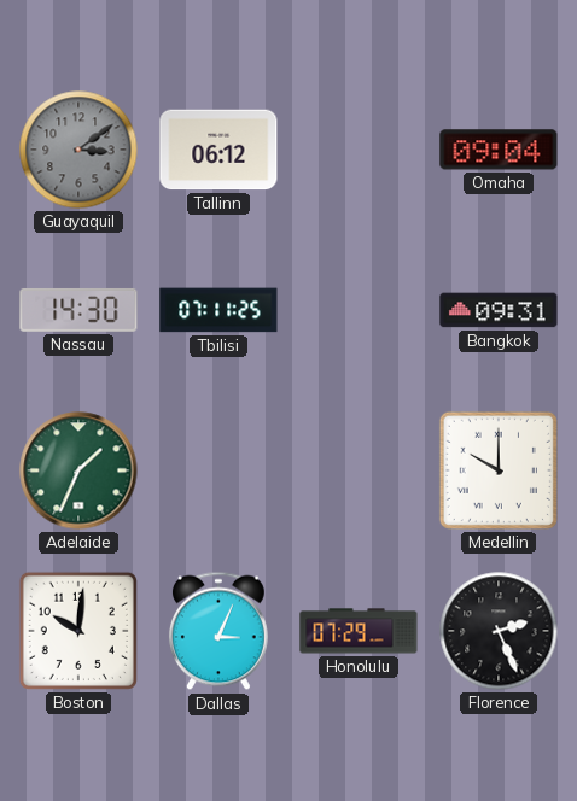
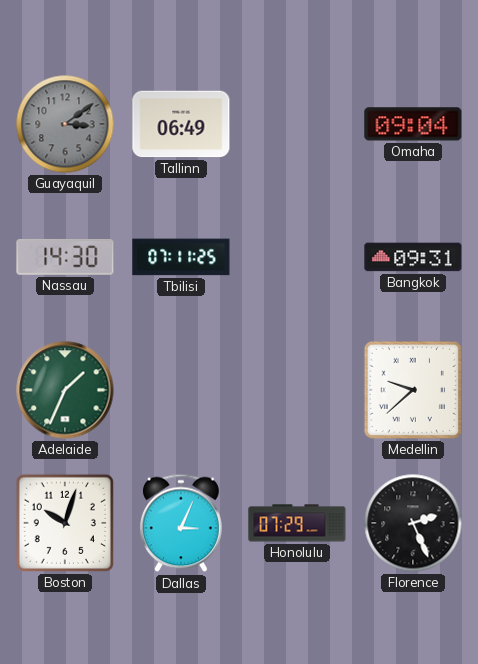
Tallinn: 06:12 -> 06:49
Medellin: 10:00 -> 9:38
Boston: 10:01 -> 10:03
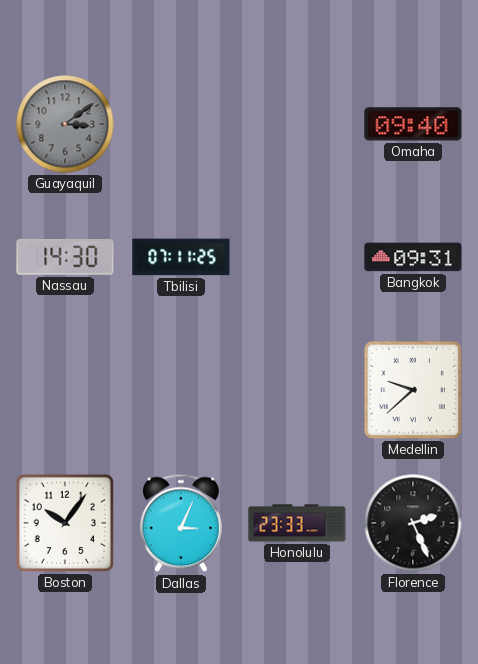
Tallinn: 06:49 -> none
Omaha: 09:04 -> 09:40
Adelaide: 1:34 -> none
Boston: 10:03 -> 10:06
Honolulu: 07:29 -> 23:33
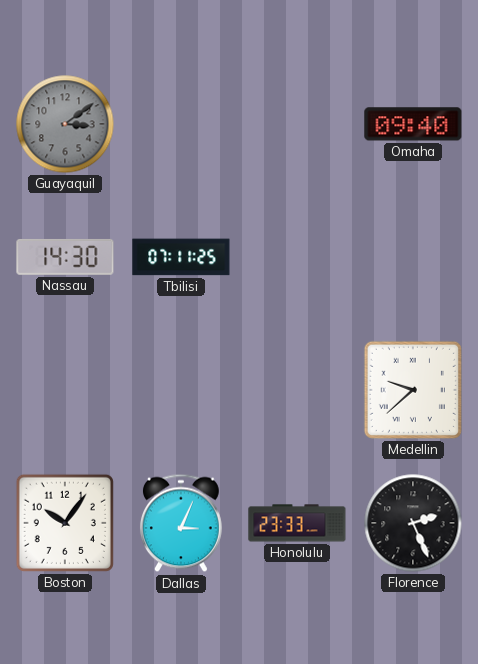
Bangkok: 09:31 -> none
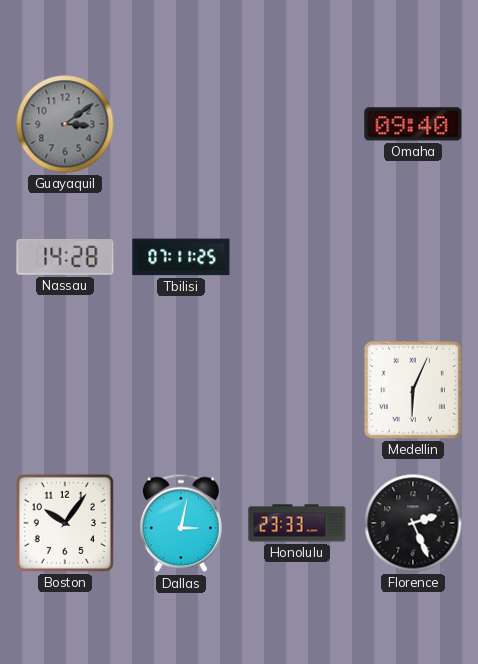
Nassau: 14:30 -> 14:28
Medellin: 9:38 -> 6:04
Dallas: 3:04 -> 3:02
